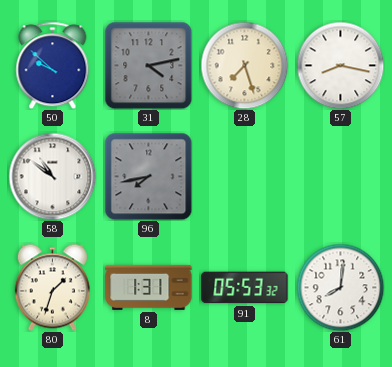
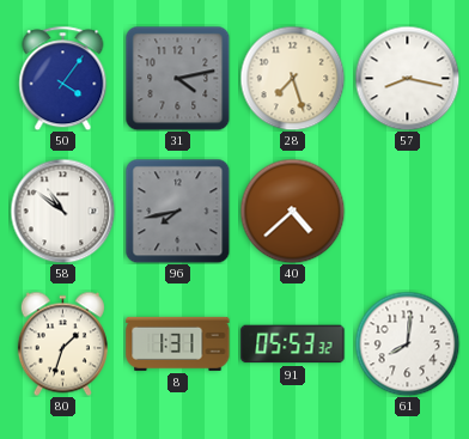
50: 9:52 -> 4:06
40: none -> 4:38
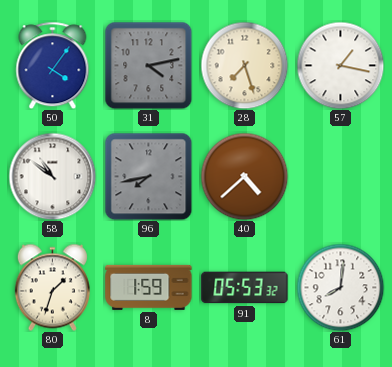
57: 8:17 -> 1:17
8: 1:31 -> 1:59
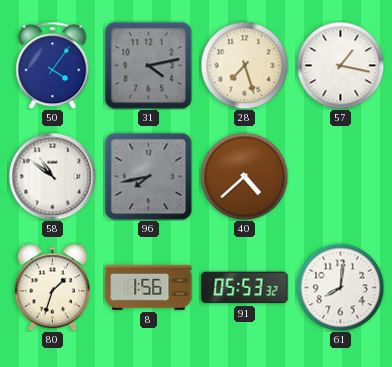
8: 1:59 -> 1:56
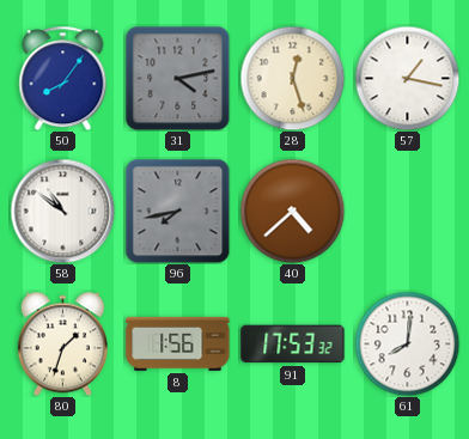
50: 4:06 -> 8:06
28: 7:27 -> 12:27
91: 05:53 -> 17:53
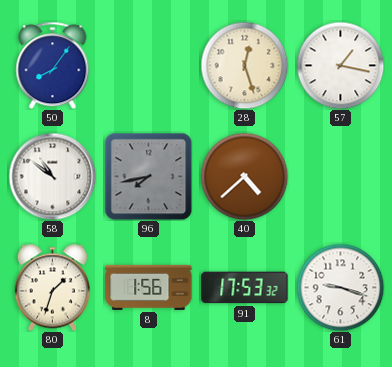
31: 4:13 -> none
61: 8:01 -> 9:18
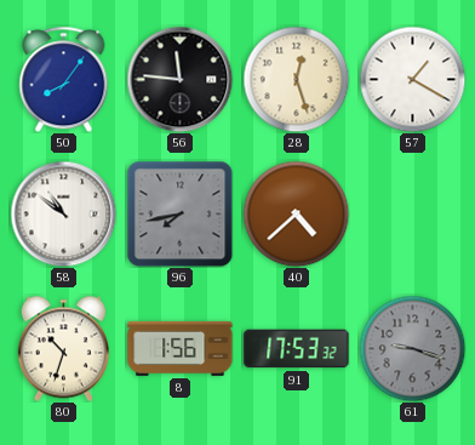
56: none -> 11:46
57: 1:17 -> 1:20
80: 1:33 -> 10:33
61 dial: white -> grey
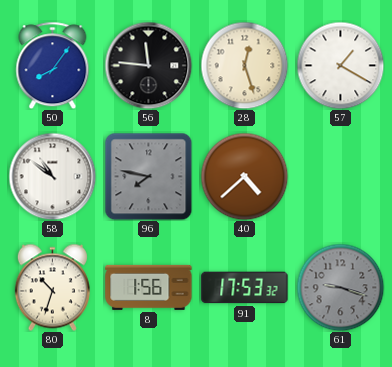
96: 7:43 -> 7:47
